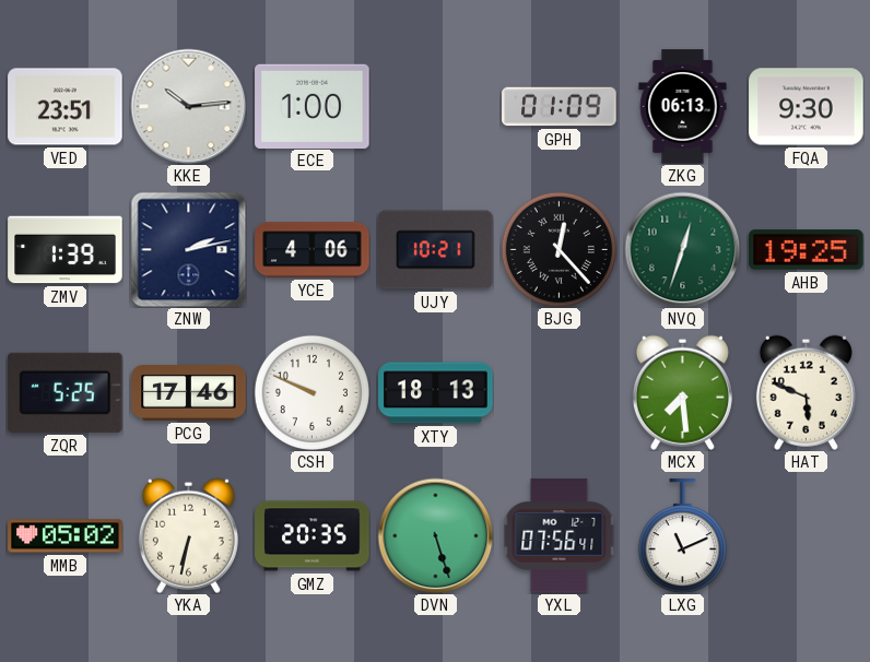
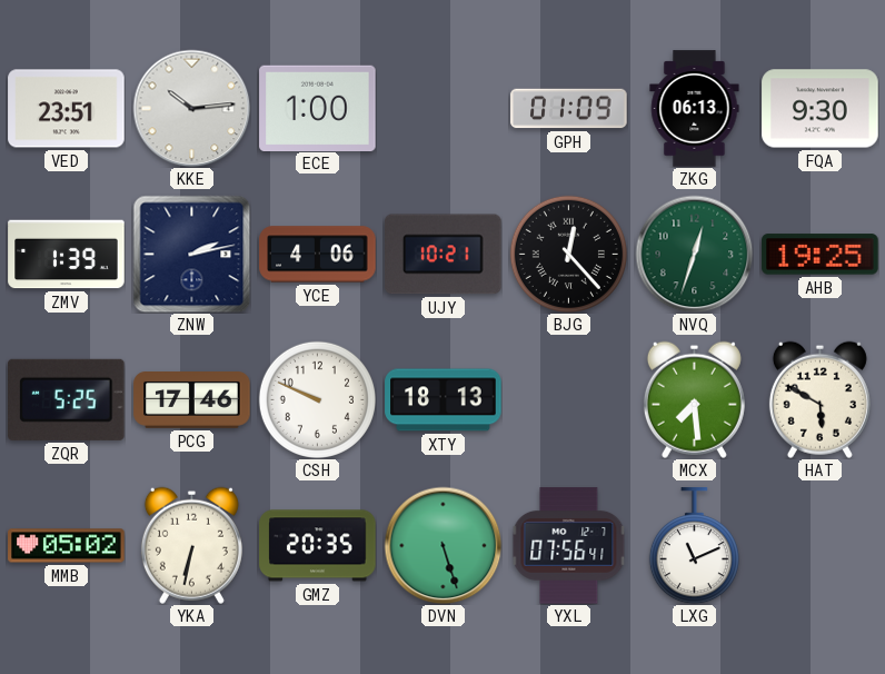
HAT: 5:49 -> 5:50
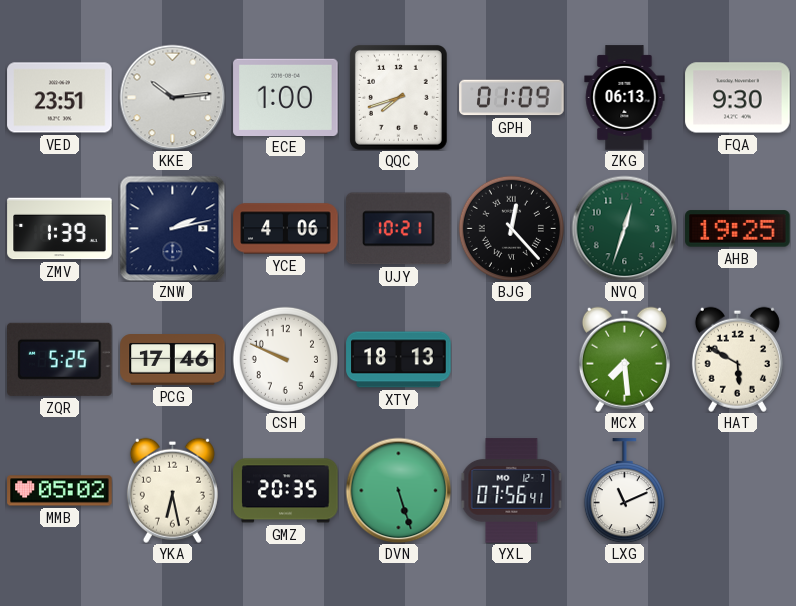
QQC: none -> 7:42
YKA: 6:32 -> 6:28
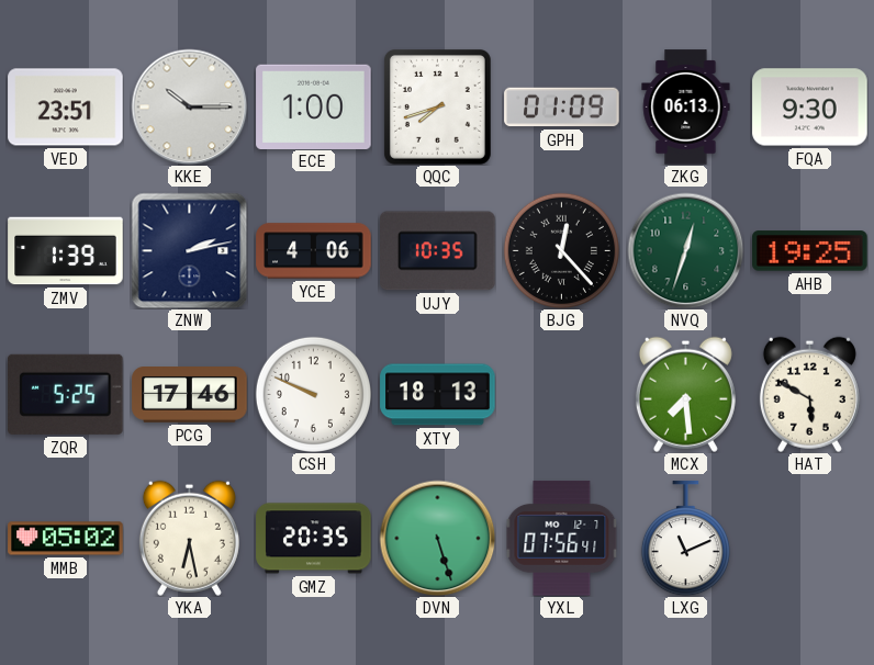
KKE: 10:14 -> 10:15
UJY: 10:21 -> 10:35
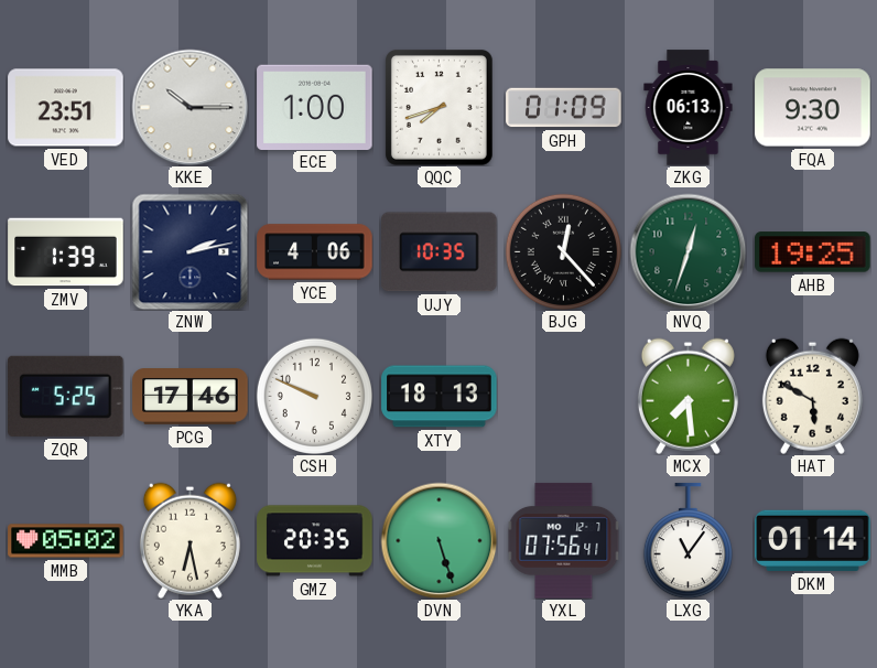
LXG: 11:11 -> 11:06
DKM: none -> 01:14
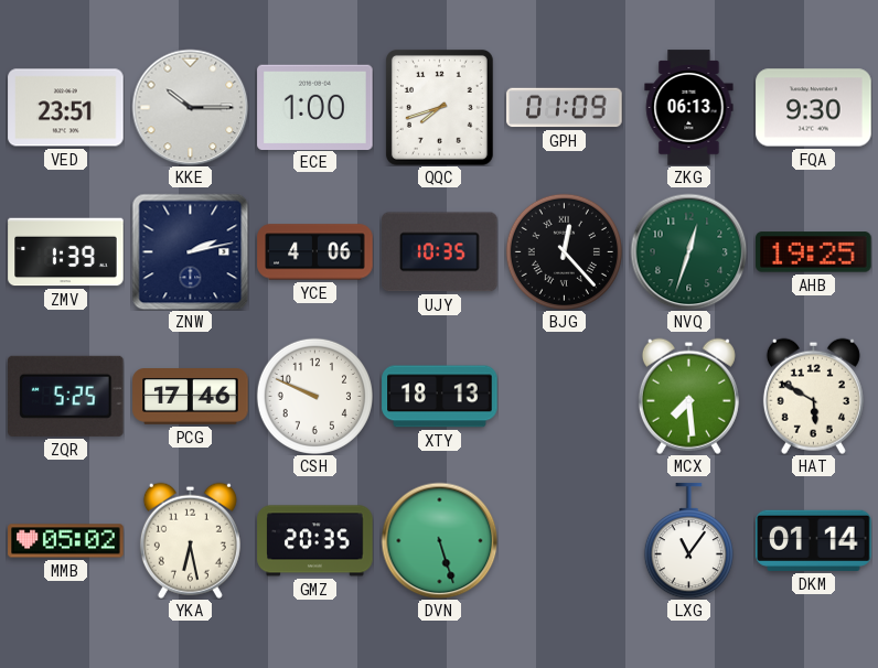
YXL: 07:56 -> none
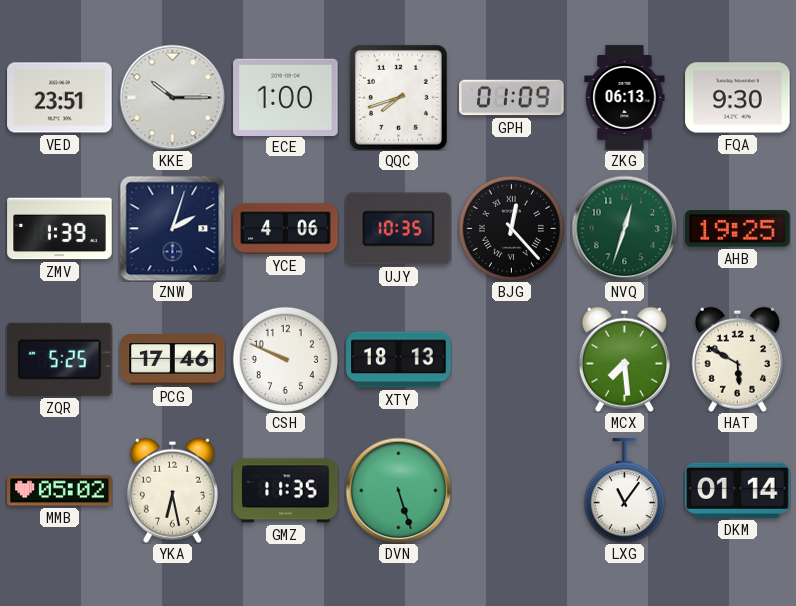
ZNW: 2:13 -> 2:03
GMZ: 20:35 -> 11:35
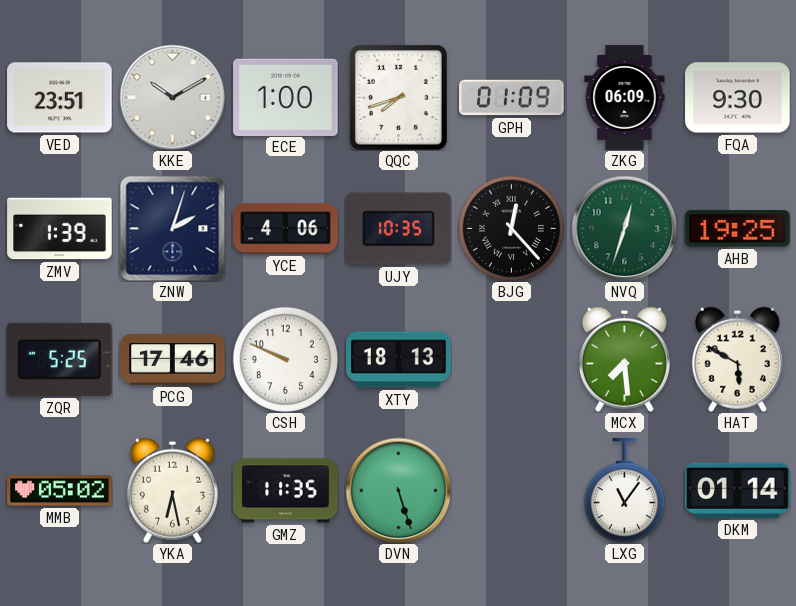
KKE: 10:15 -> 10:10
ZKG: 06:13 -> 06:09
